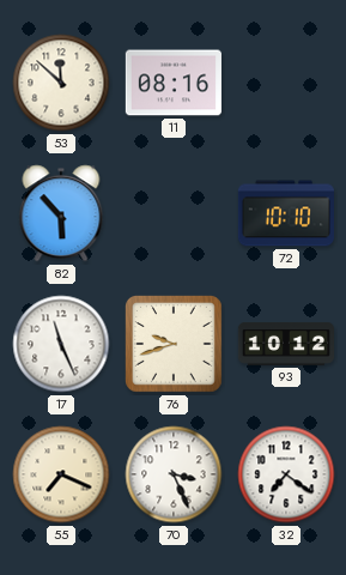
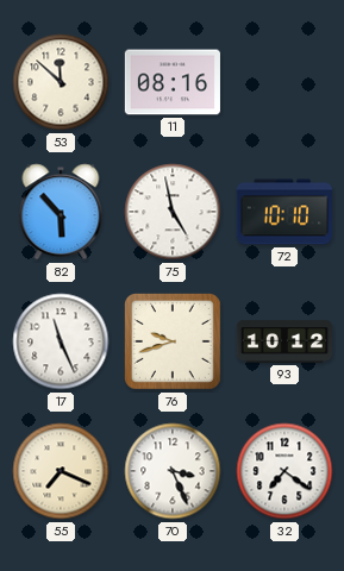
75: none -> 4:58
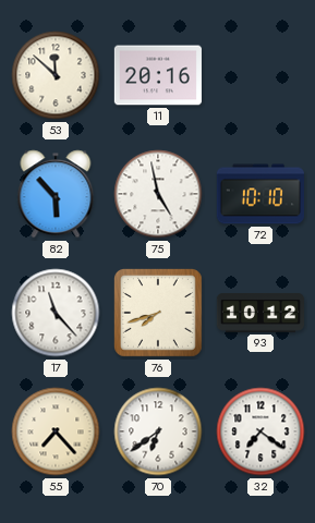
11: 08:16 -> 20:16
17: 11:26 -> 11:23
76: 9:42 -> 7:42
55: 7:19 -> 7:23
70: 3:26 -> 6:39
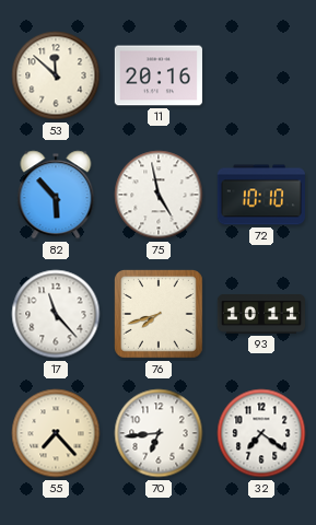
93: 10:12 -> 10:11
70: 6:39 -> 6:44
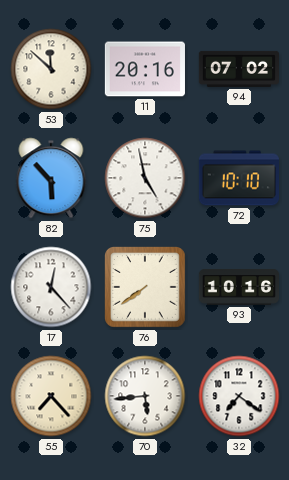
94: none -> 07:02
17: 11:23 -> 12:23
76: 7:42 -> 7:39
93: 10:11 -> 10:16
70: 6:44 -> 5:44
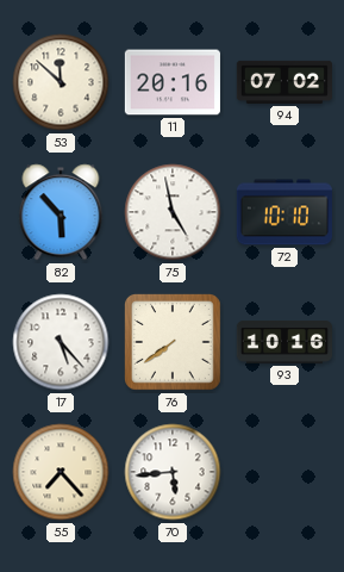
17: 12:23 -> 5:23
32: 7:21 -> none
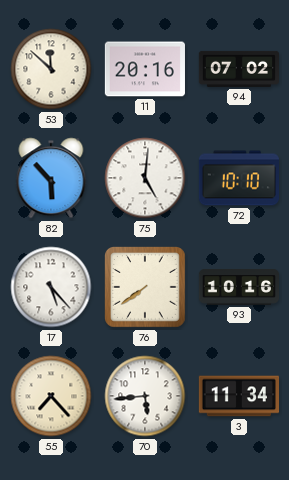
75: 4:58 -> 5:01
3: none -> 11:34
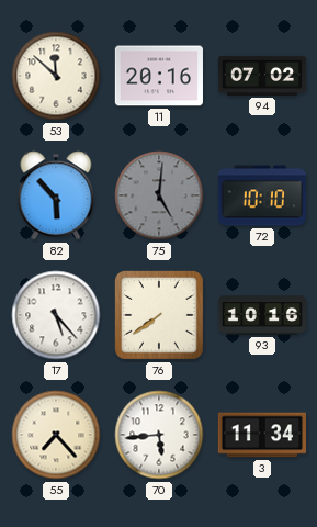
75 dial: white -> grey
